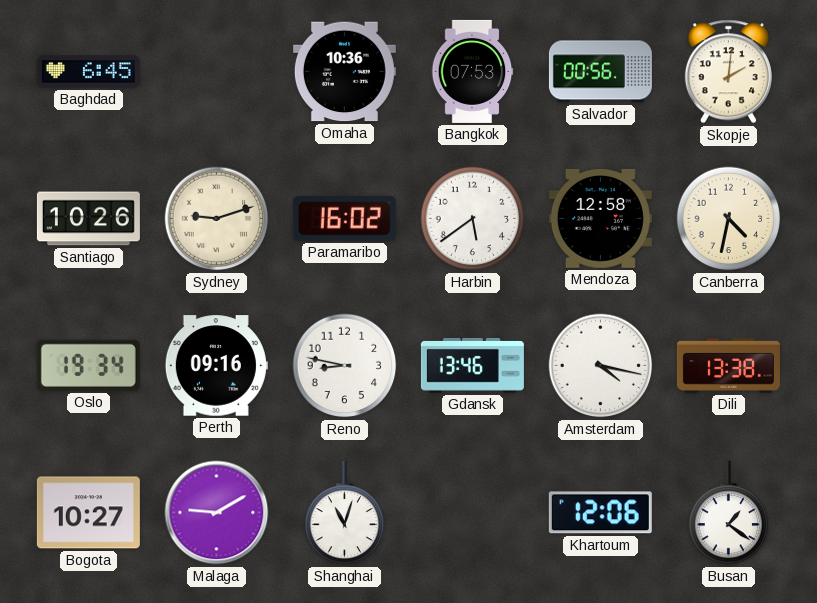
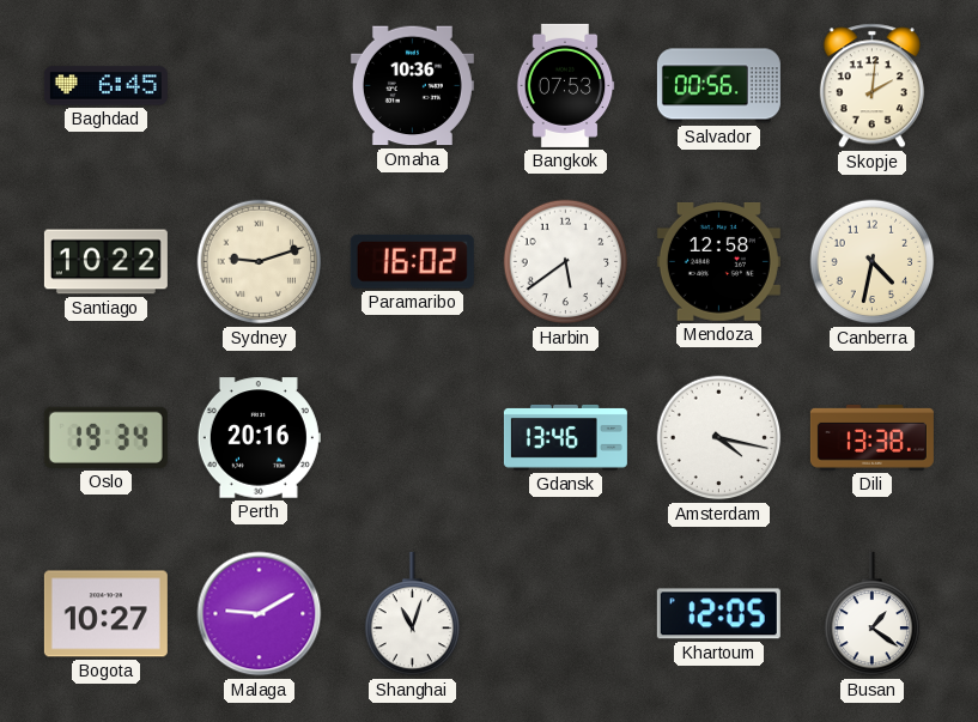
Santiago: 10:26 -> 10:22
Perth: 09:16 -> 20:16
Reno: 8:47 -> none
Khartoum: 12:06 -> 12:05
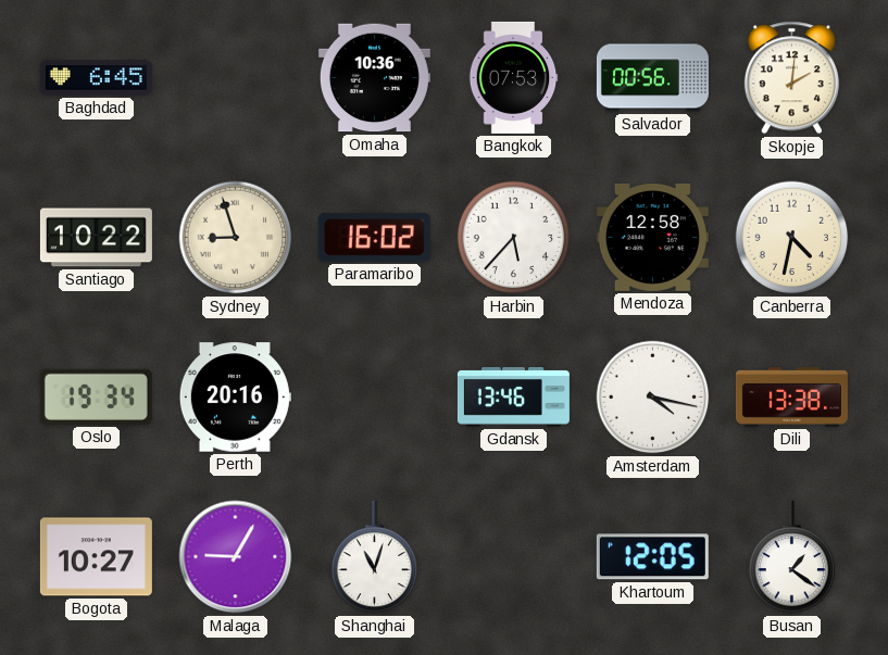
Sydney: 9:12 -> 8:57
Harbin: 5:39 -> 5:37
Malaga: 9:10 -> 9:05
